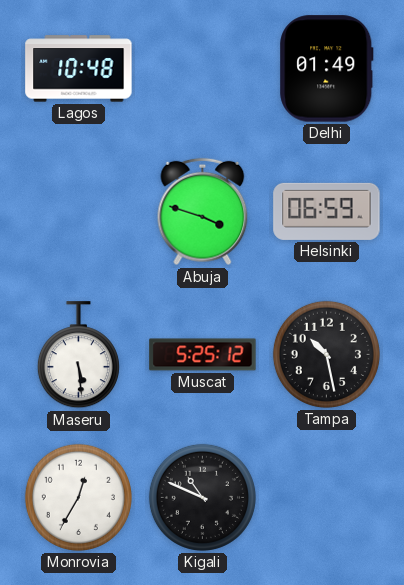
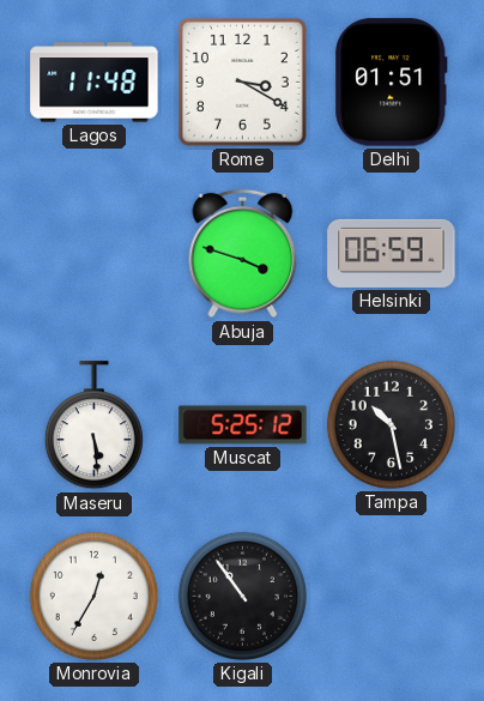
Lagos: 10:48 -> 11:48
Rome: none -> 3:20
Delhi: 01:49 -> 01:51
Kigali: 10:49 -> 10:54
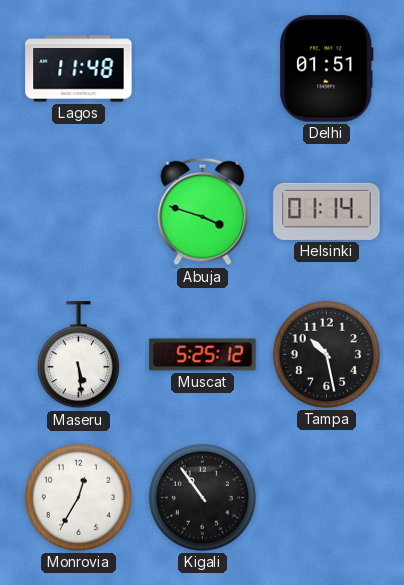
Rome: 3:20 -> none
Helsinki: 06:59 -> 01:14
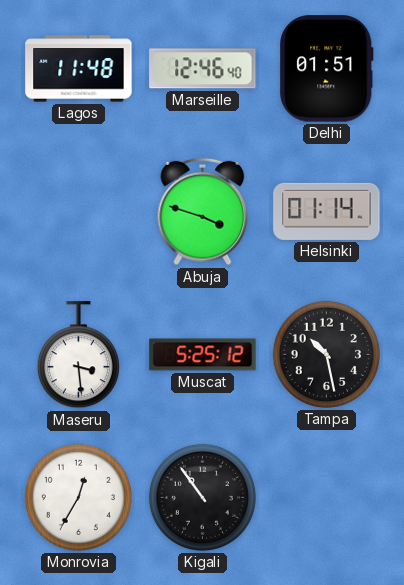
Marseille: none -> 12:46
Maseru: 5:29 -> 3:29
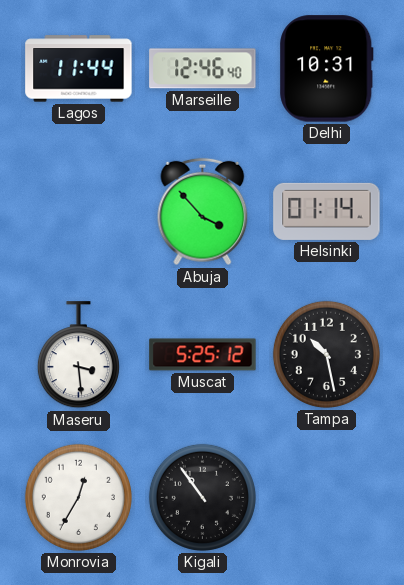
Lagos: 11:48 -> 11:44
Delhi: 01:51 -> 10:31
Abuja: 3:48 -> 3:53
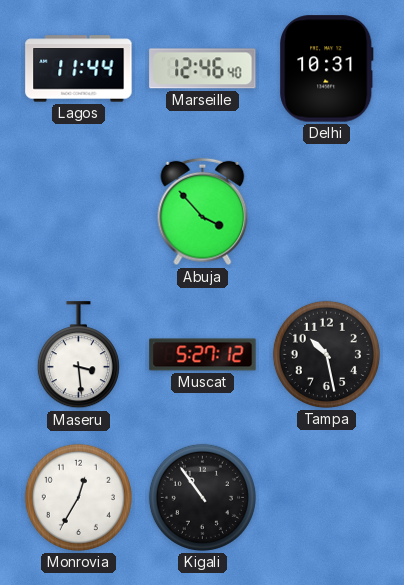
Helsinki: 01:14 -> none
Muscat: 5:25 -> 5:27
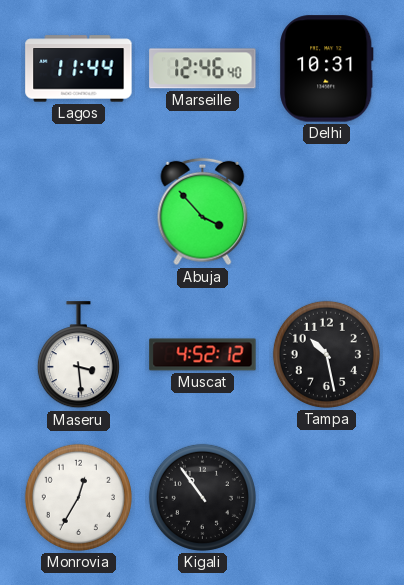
Muscat: 5:27 -> 4:52
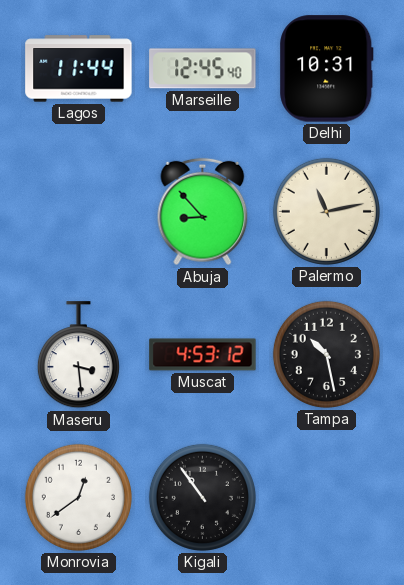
Marseille: 12:46 -> 12:45
Abuja: 3:53 -> 8:53
Palermo: none -> 11:13
Muscat: 4:52 -> 4:53
Monrovia: 12:35 -> 12:39
